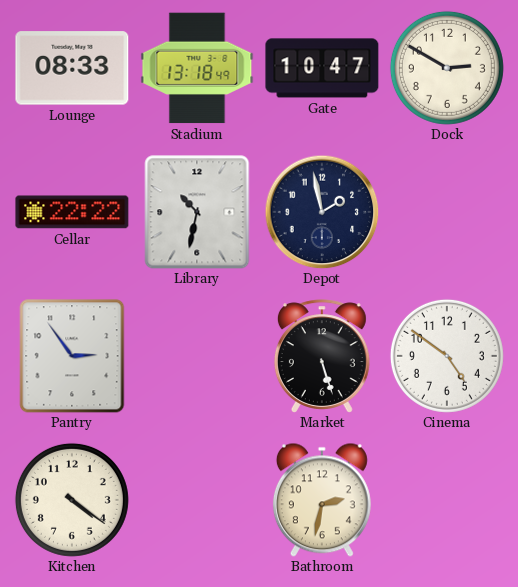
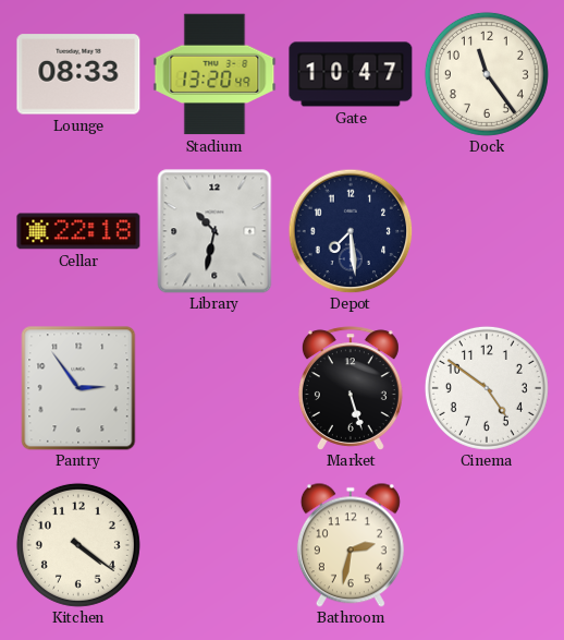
Stadium: 13:18 -> 13:20
Dock: 2:50 -> 11:24
Cellar: 22:22 -> 22:18
Depot: 1:58 -> 7:29
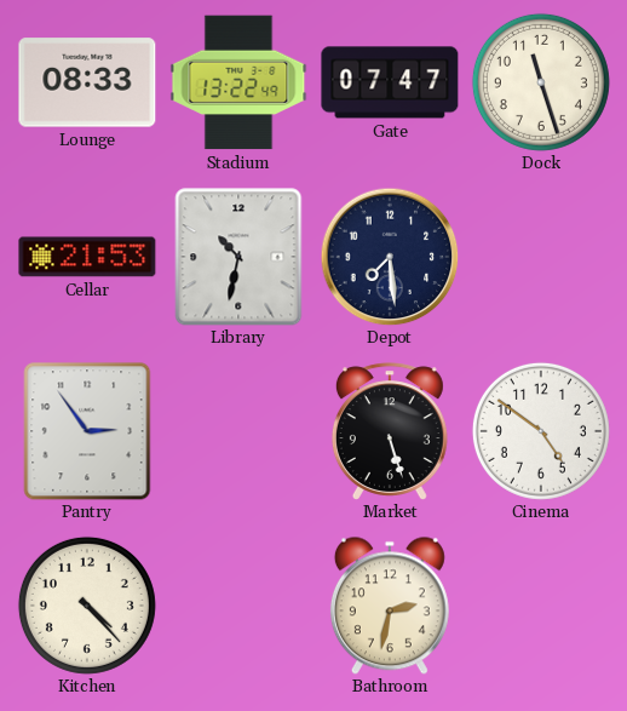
Stadium: 13:20 -> 13:22
Gate: 10:47 -> 07:47
Dock: 11:24 -> 11:27
Cellar: 22:18 -> 21:53
Kitchen: 4:21 -> 4:23
